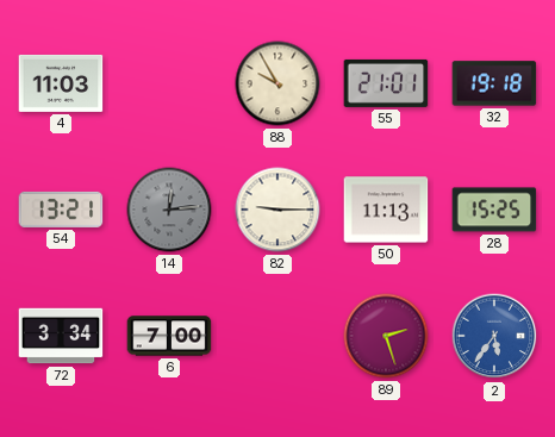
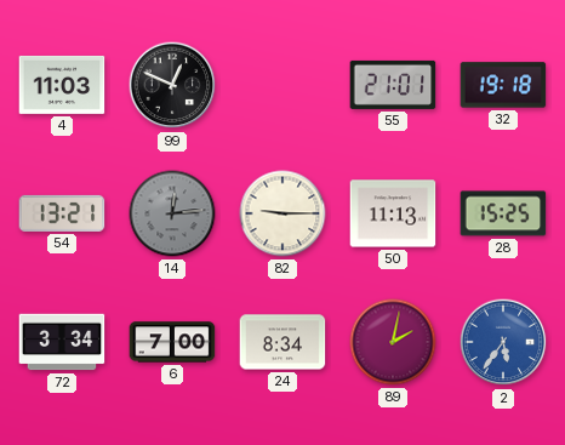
99: none -> 12:49
88: 9:55 -> none
24: none -> 8:34
89: 2:27 -> 2:02
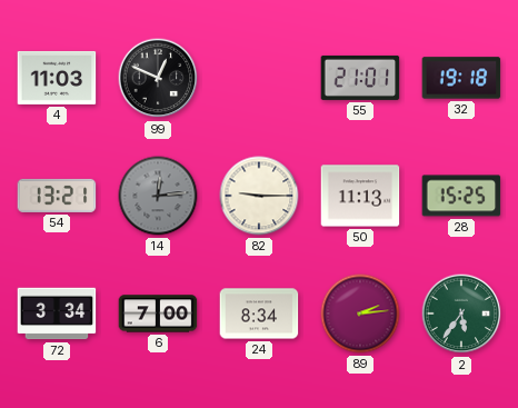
89: 2:02 -> 2:14
2 dial: blue -> green
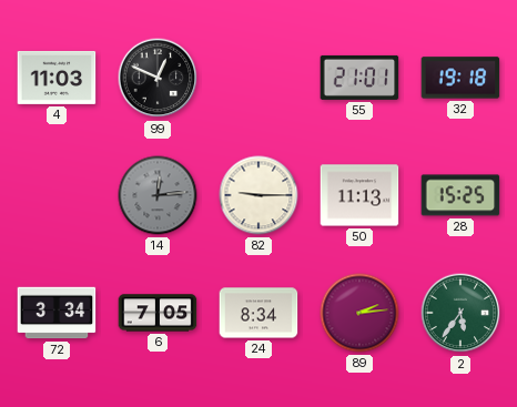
54: 13:21 -> none
6: 7:00 -> 7:05
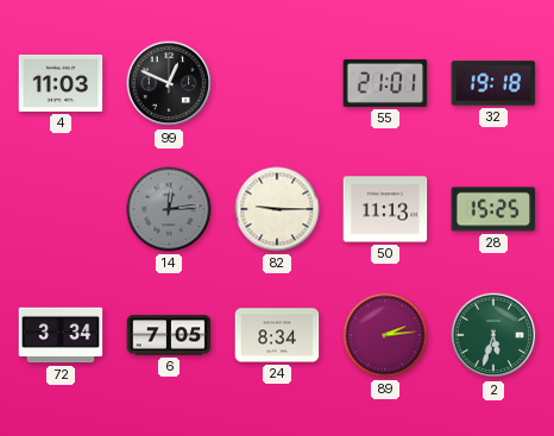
2: 5:36 -> 5:33
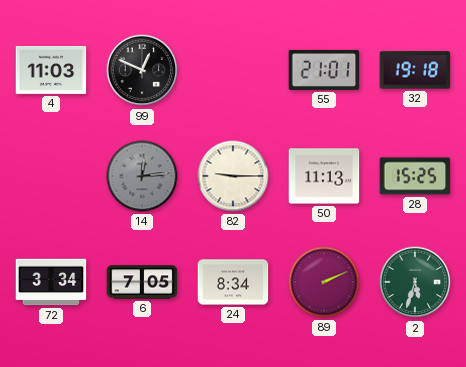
89: 2:14 -> 2:11
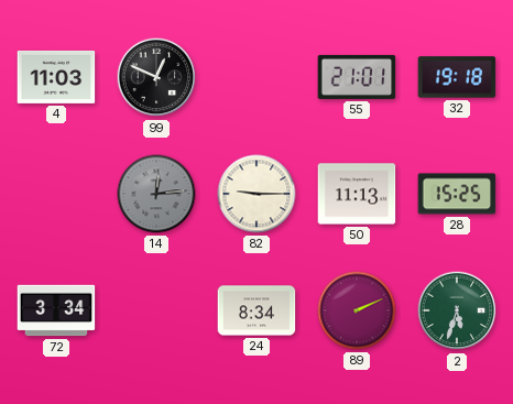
6: 7:05 -> none
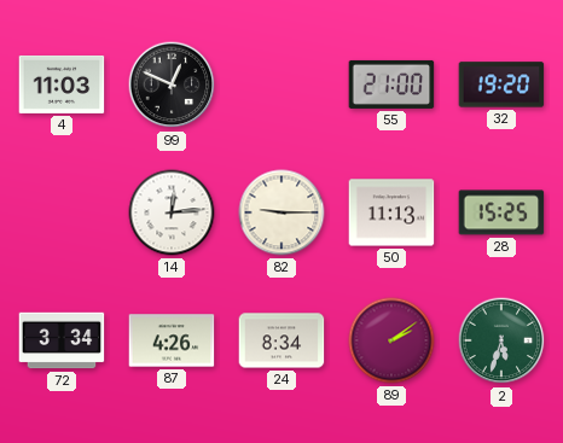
55: 21:01 -> 21:00
32: 19:18 -> 19:20
14 dial: grey -> white
87: none -> 4:26
89: 2:11 -> 2:09
